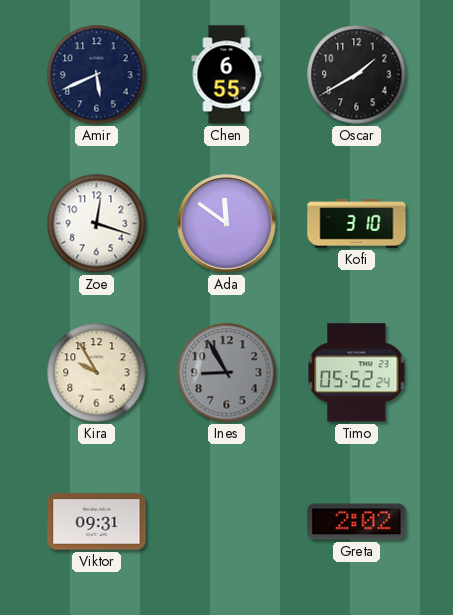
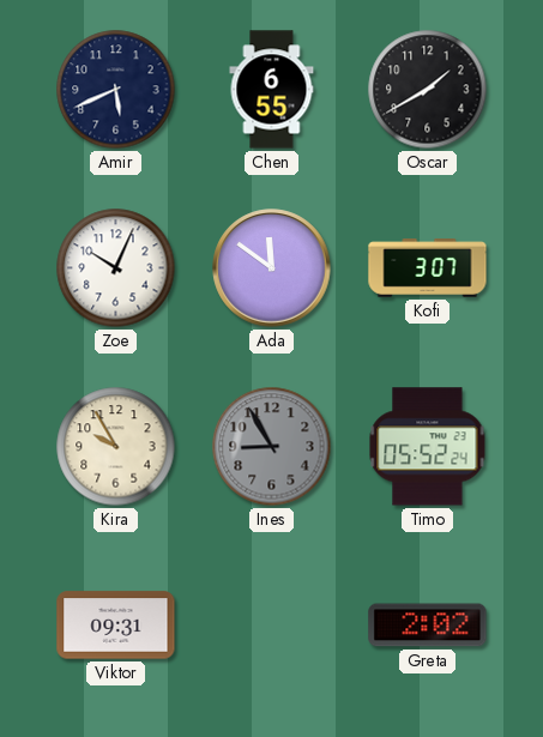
Zoe: 12:18 -> 10:04
Kofi: 3:10 -> 3:07
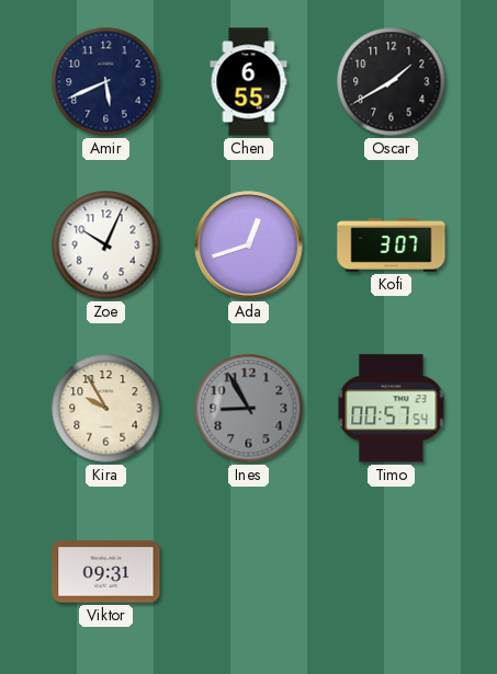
Ada: 11:51 -> 12:42
Timo: 05:52 -> 00:57
Greta: 2:02 -> none
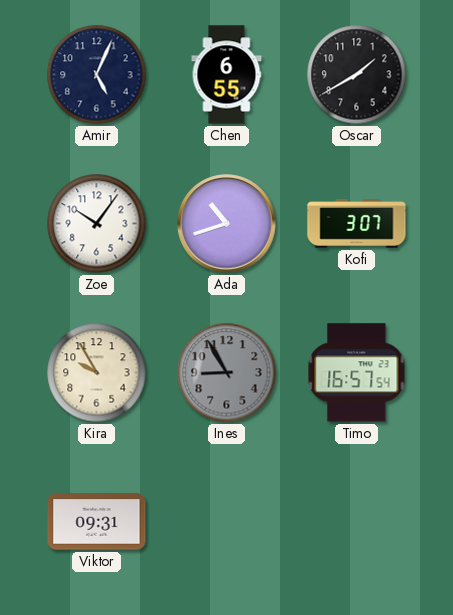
Amir: 5:41 -> 5:04
Zoe: 10:04 -> 10:06
Ada: 12:42 -> 10:42
Timo: 00:57 -> 16:57
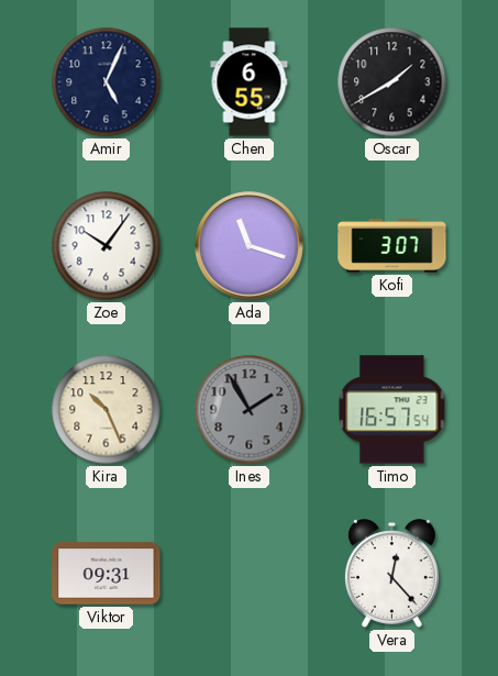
Ada: 10:42 -> 11:18
Kira: 9:55 -> 10:26
Ines: 8:55 -> 1:55
Vera: none -> 12:23
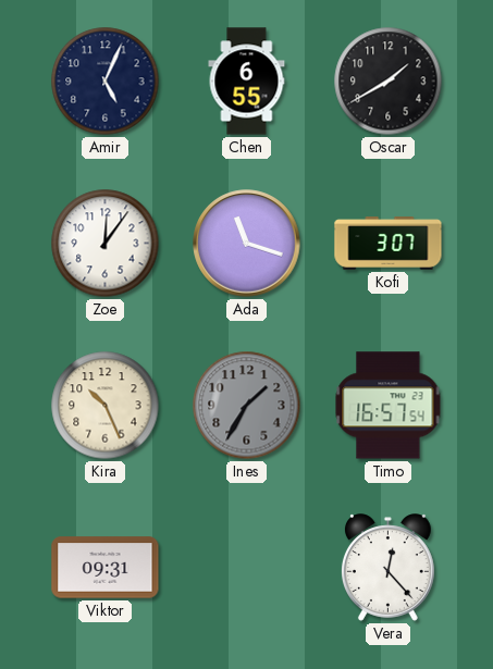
Zoe: 10:06 -> 12:06
Ines: 1:55 -> 1:35
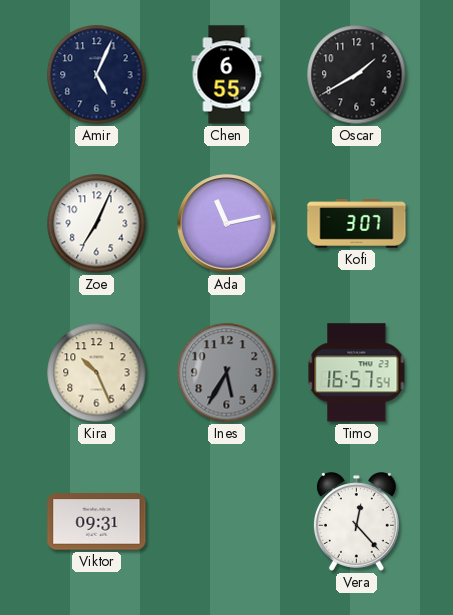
Zoe: 12:06 -> 7:04
Ada: 11:18 -> 11:13
Ines: 1:35 -> 5:35
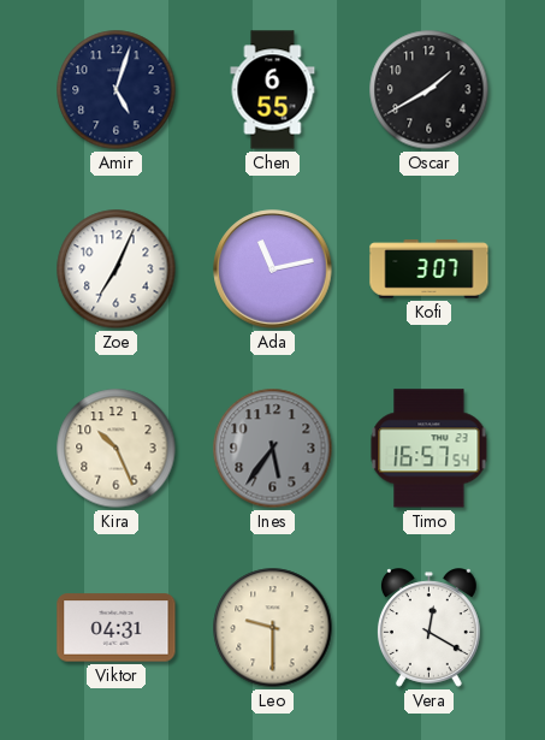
Amir: 5:04 -> 5:03
Ines: 5:35 -> 5:36
Viktor: 09:31 -> 04:31
Leo: none -> 9:30
Vera: 12:23 -> 12:20
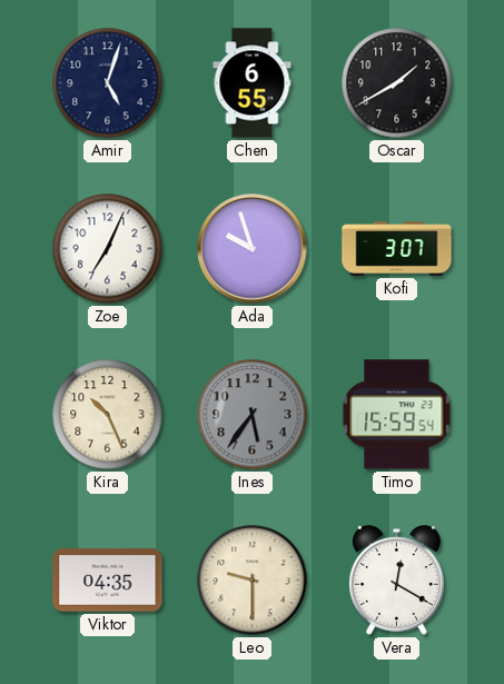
Ada: 11:13 -> 9:57
Timo: 16:57 -> 15:59
Viktor: 04:31 -> 04:35
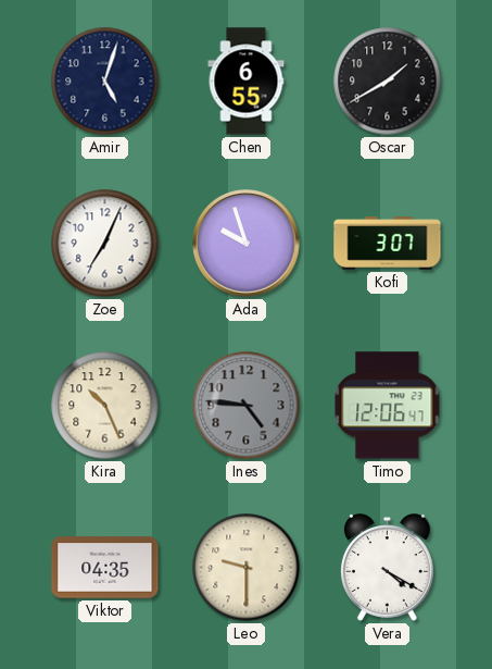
Ines: 5:36 -> 4:46
Timo: 15:59 -> 12:06
Vera: 12:20 -> 4:20
